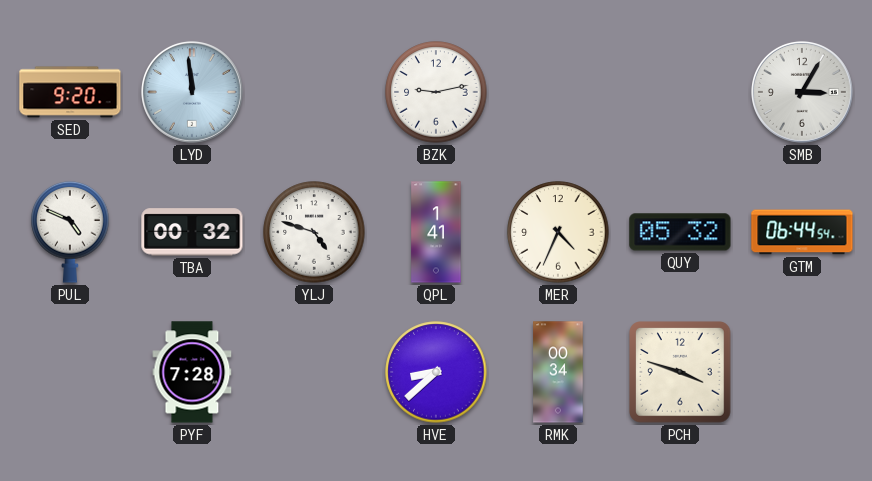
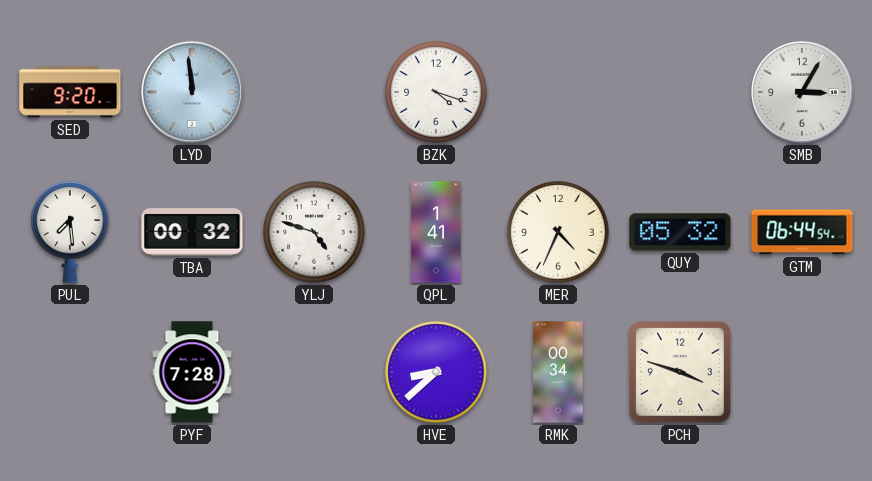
BZK: 9:13 -> 4:18
PUL: 4:49 -> 7:29
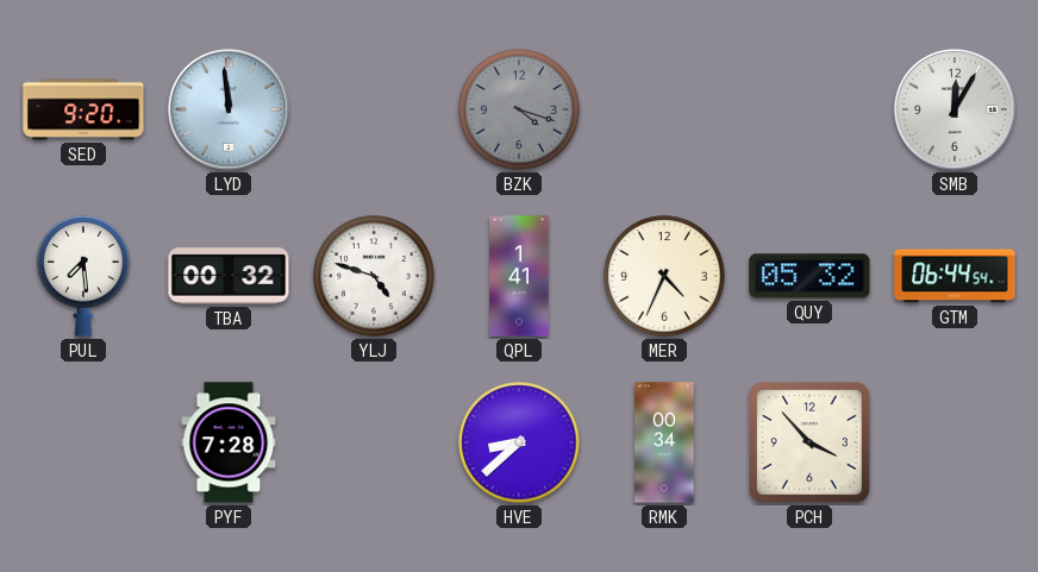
BZK dial: white -> grey
SMB: 3:05 -> 12:05
PCH: 3:48 -> 3:53
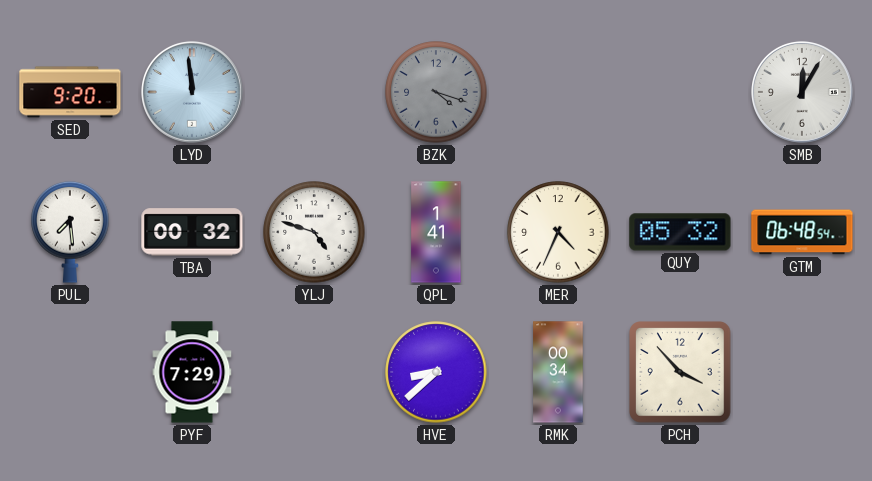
GTM: 06:44 -> 06:48
PYF: 7:28 -> 7:29
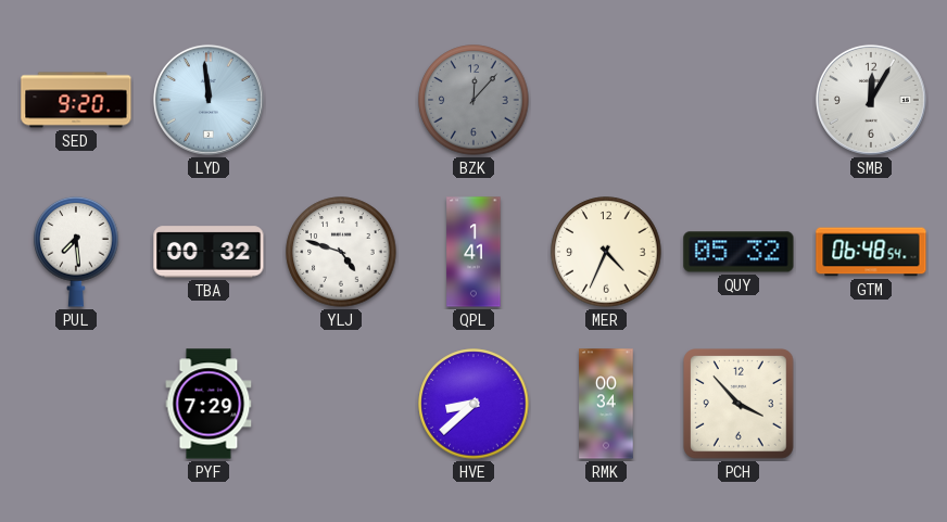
BZK: 4:18 -> 12:07
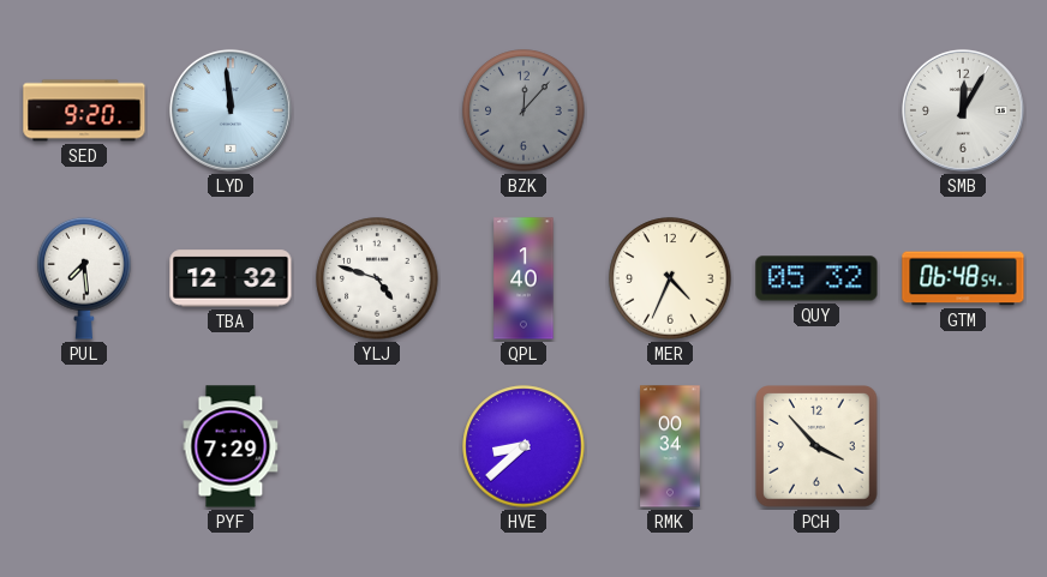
TBA: 00:32 -> 12:32
QPL: 1:41 -> 1:40
